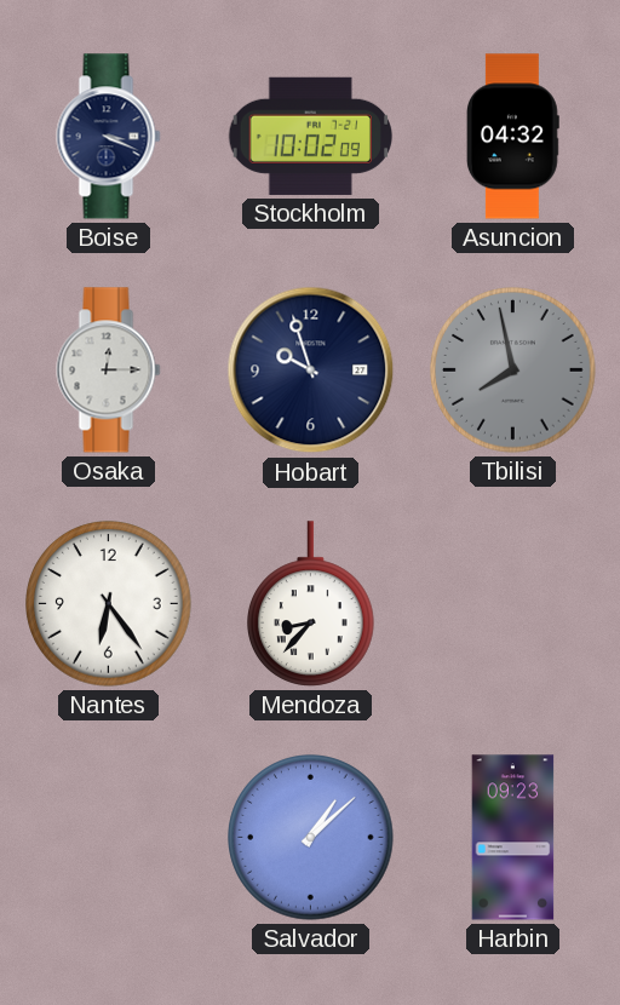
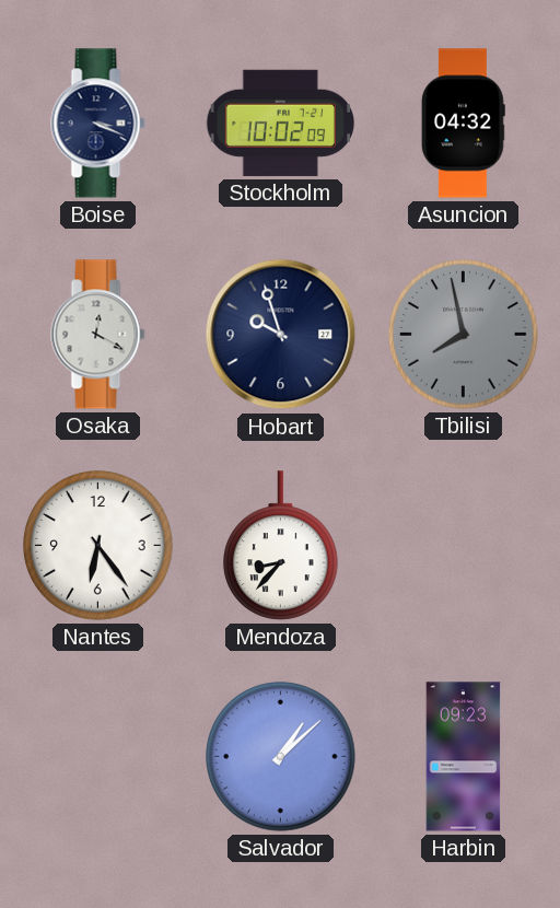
Osaka: 12:15 -> 12:20
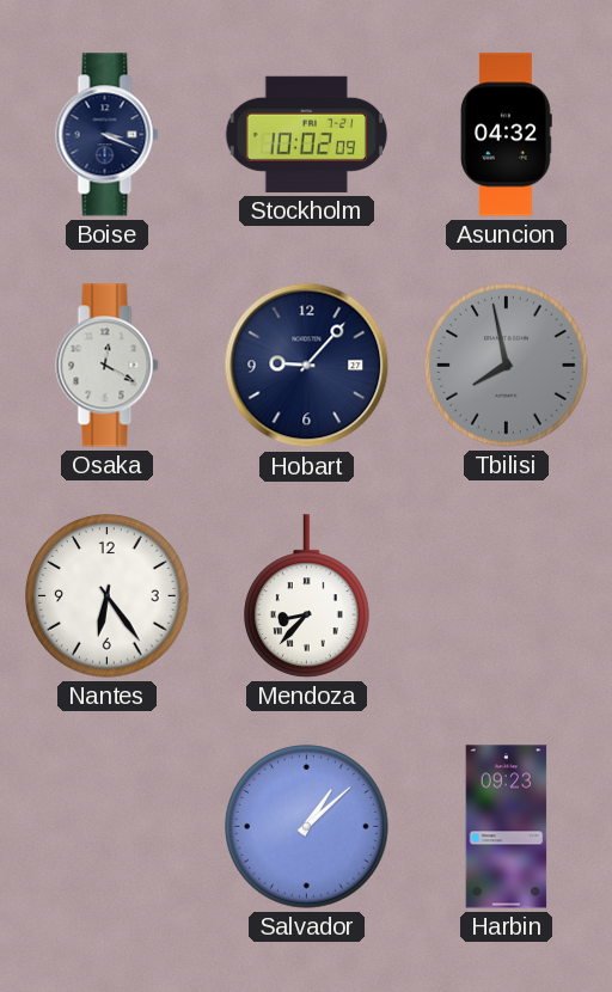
Hobart: 9:57 -> 9:07
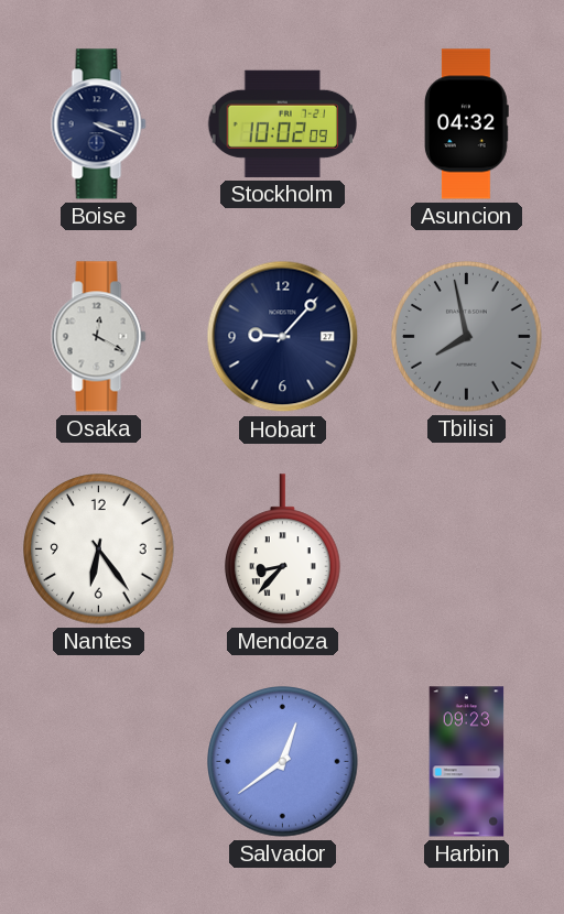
Salvador: 1:08 -> 12:39
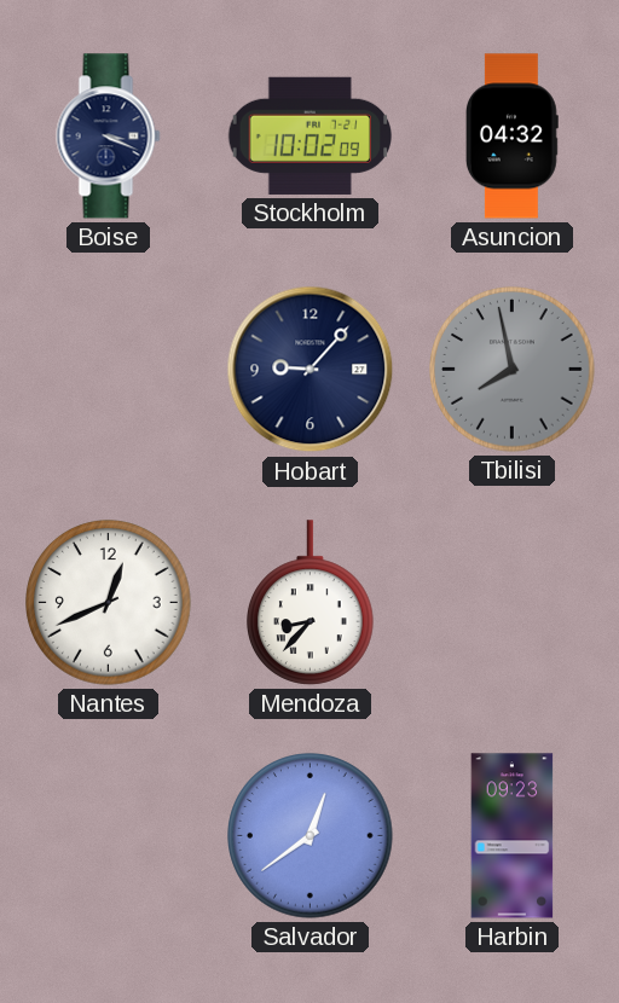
Osaka: 12:20 -> none
Nantes: 6:24 -> 12:41
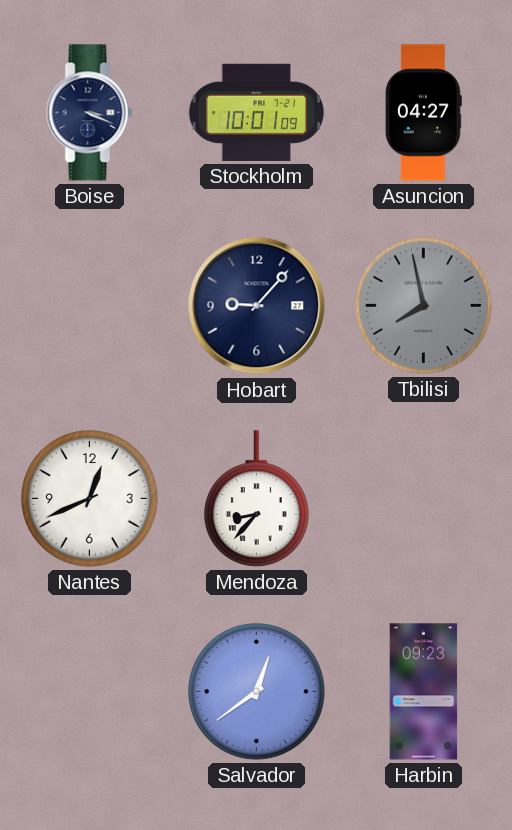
Stockholm: 10:02 -> 10:01
Asuncion: 04:32 -> 04:27
